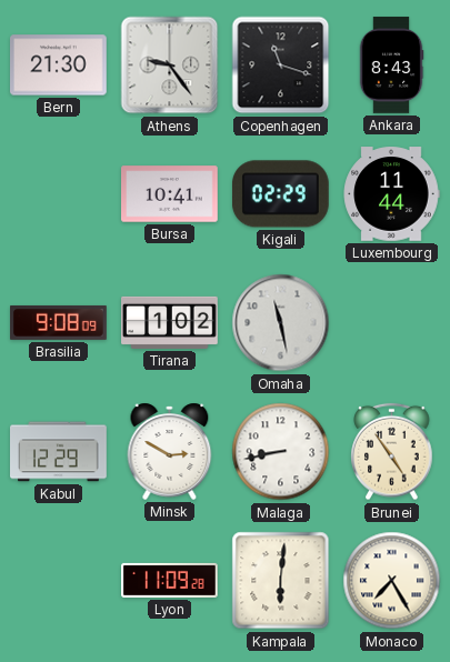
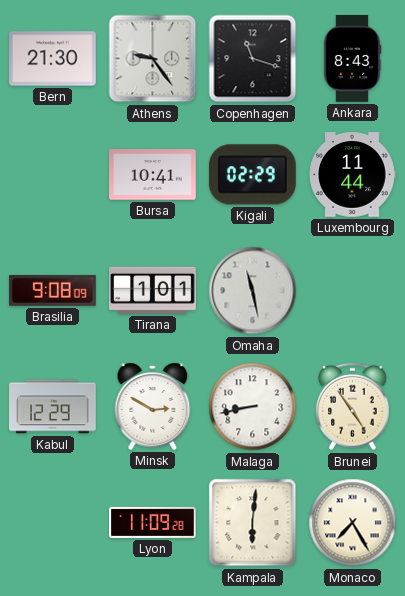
Tirana: 1:02 -> 1:01
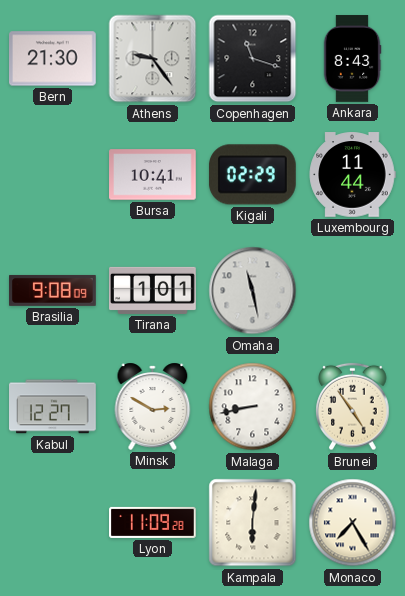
Kabul: 12:29 -> 12:27
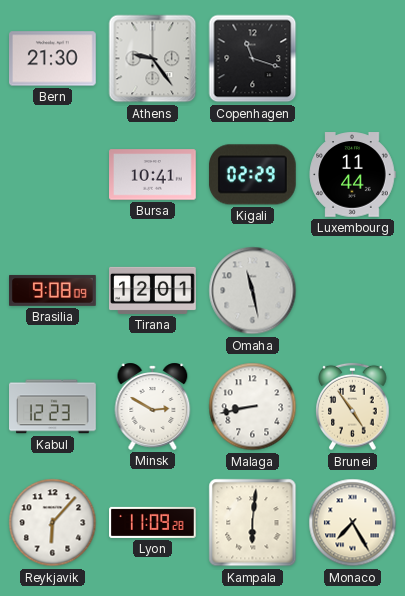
Ankara: 8:43 -> none
Tirana: 1:01 -> 12:01
Kabul: 12:27 -> 12:23
Reykjavik: none -> 6:07
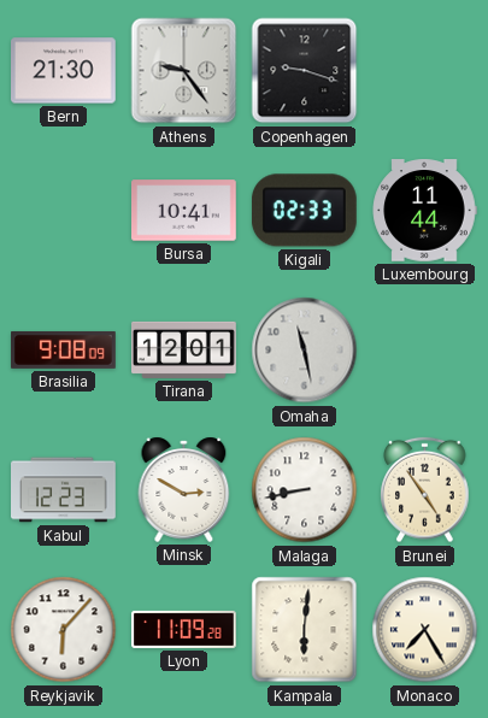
Copenhagen: 11:18 -> 9:18
Kigali: 02:29 -> 02:33
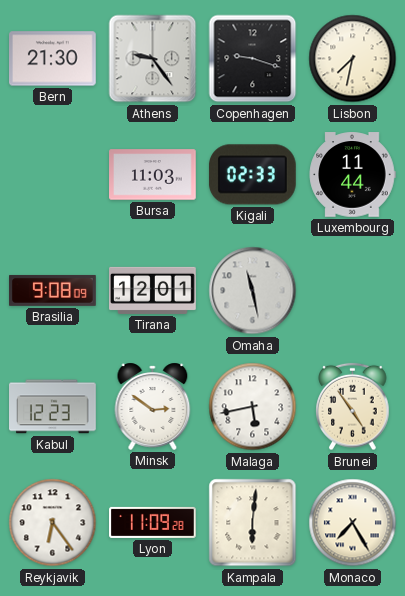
Lisbon: none -> 7:32
Bursa: 10:41 -> 11:03
Minsk: 2:50 -> 2:51
Malaga: 8:43 -> 5:43
Reykjavik: 6:07 -> 6:24
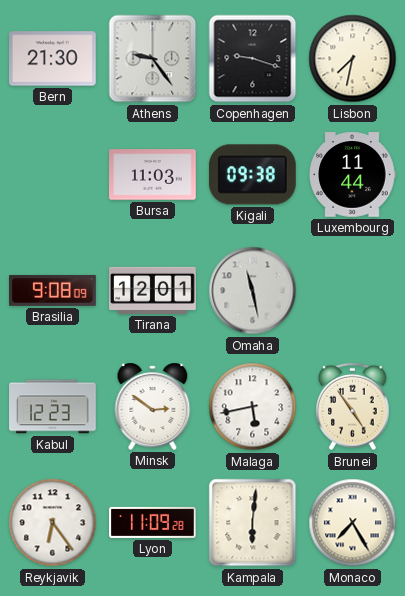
Kigali: 02:33 -> 09:38
